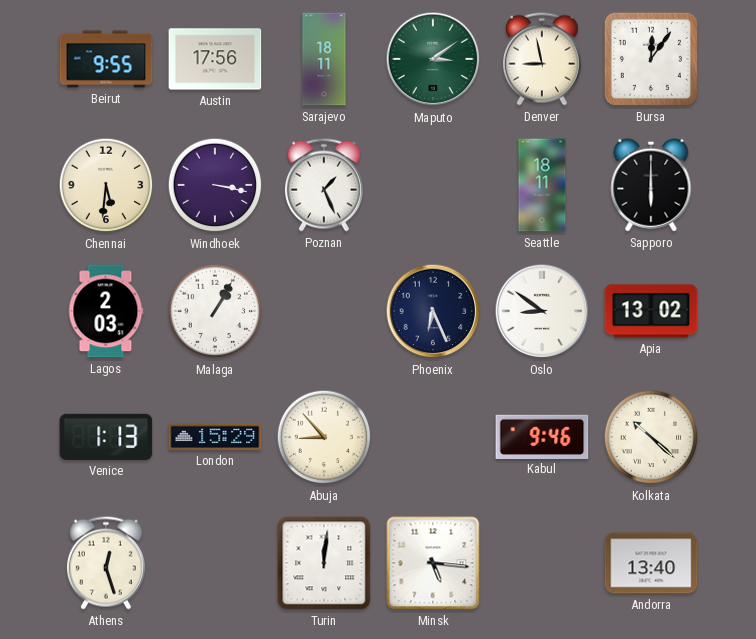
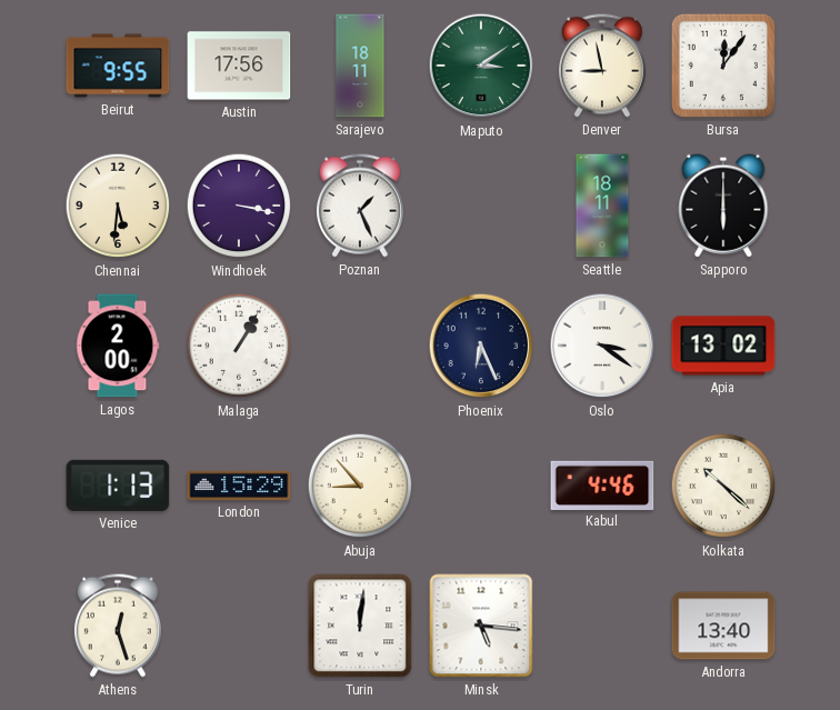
Lagos: 2:03 -> 2:00
Oslo: 8:51 -> 3:21
Kabul: 9:46 -> 4:46
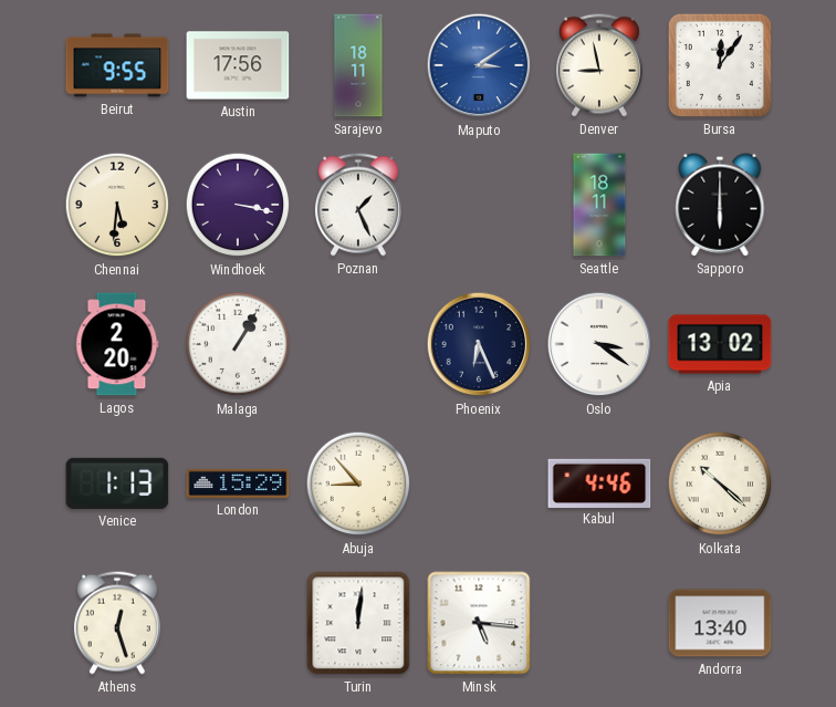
Maputo dial: green -> blue
Lagos: 2:00 -> 2:20
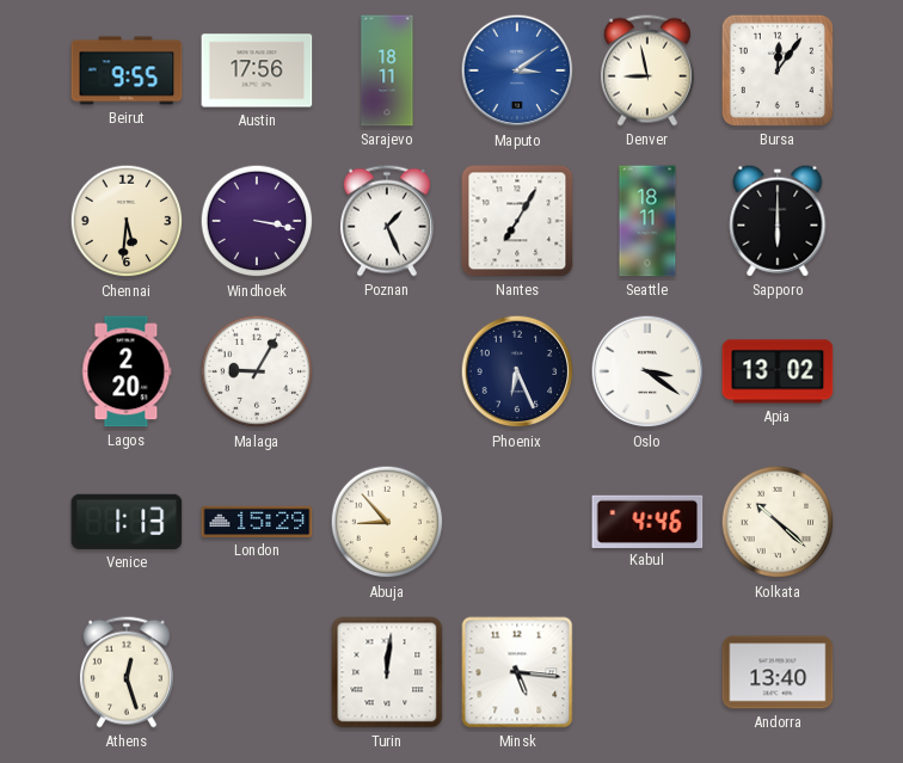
Nantes: none -> 7:05
Malaga: 1:05 -> 9:05
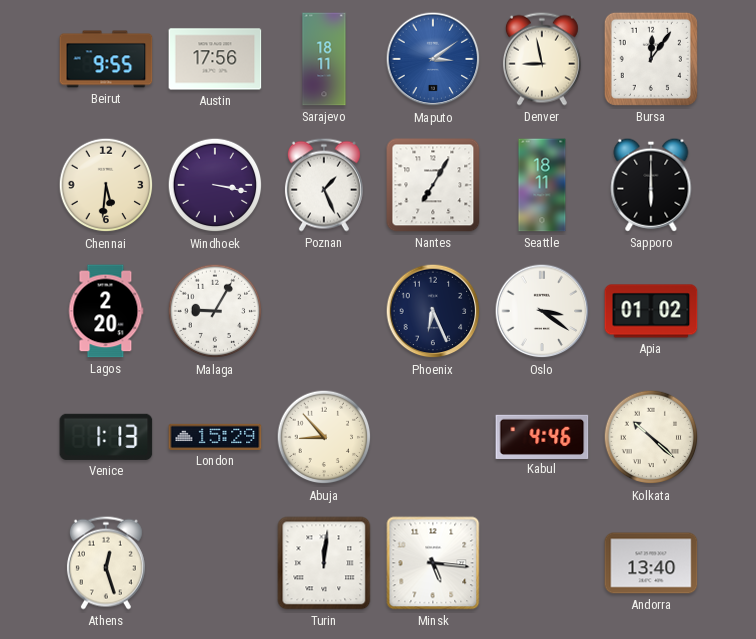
Apia: 13:02 -> 01:02
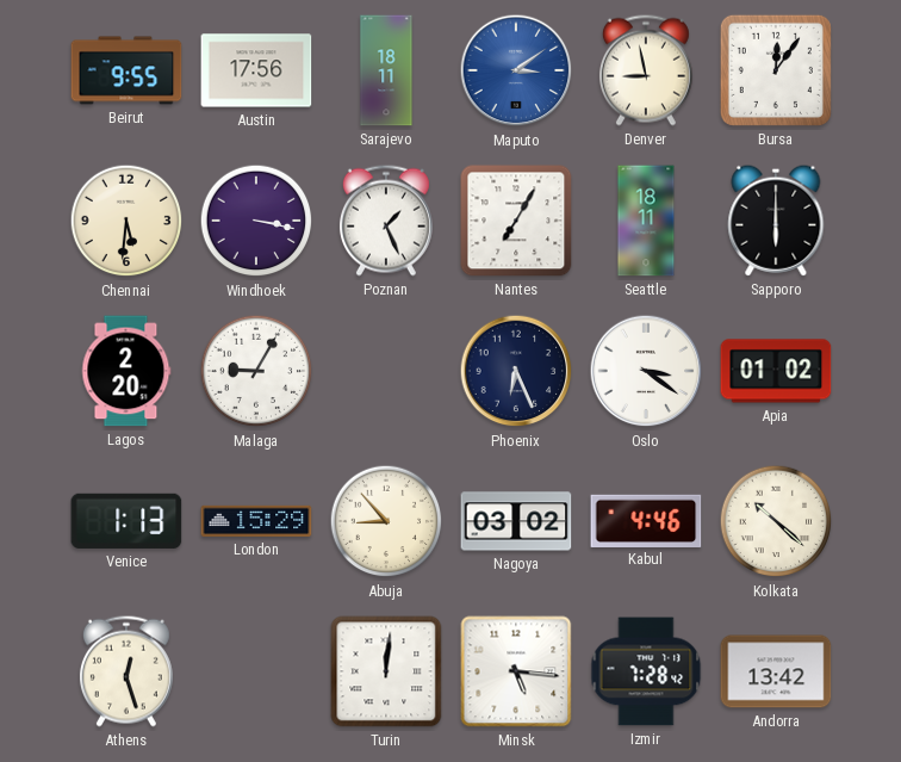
Nagoya: none -> 03:02
Izmir: none -> 7:28
Andorra: 13:40 -> 13:42
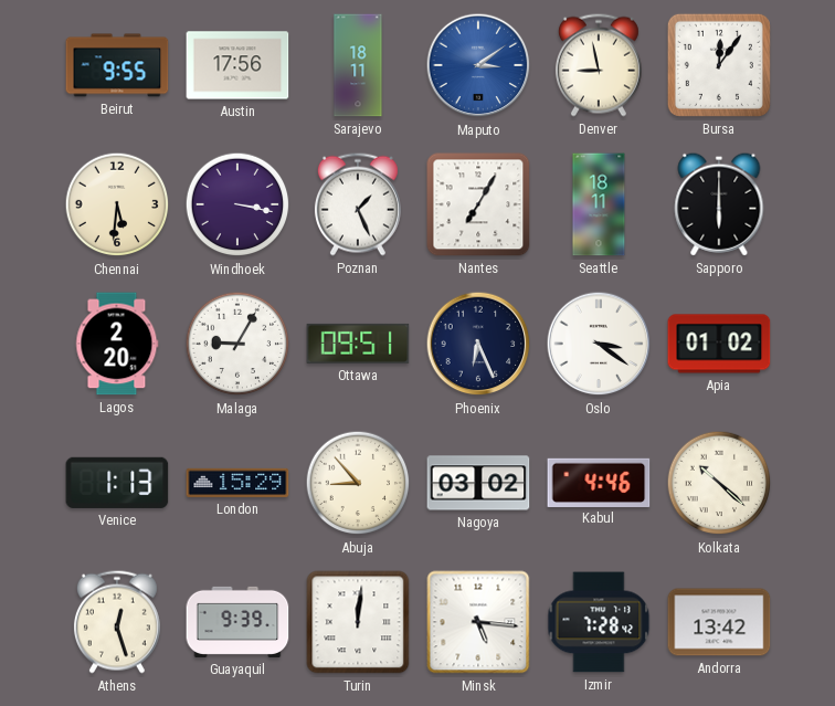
Ottawa: none -> 09:51
Guayaquil: none -> 9:39
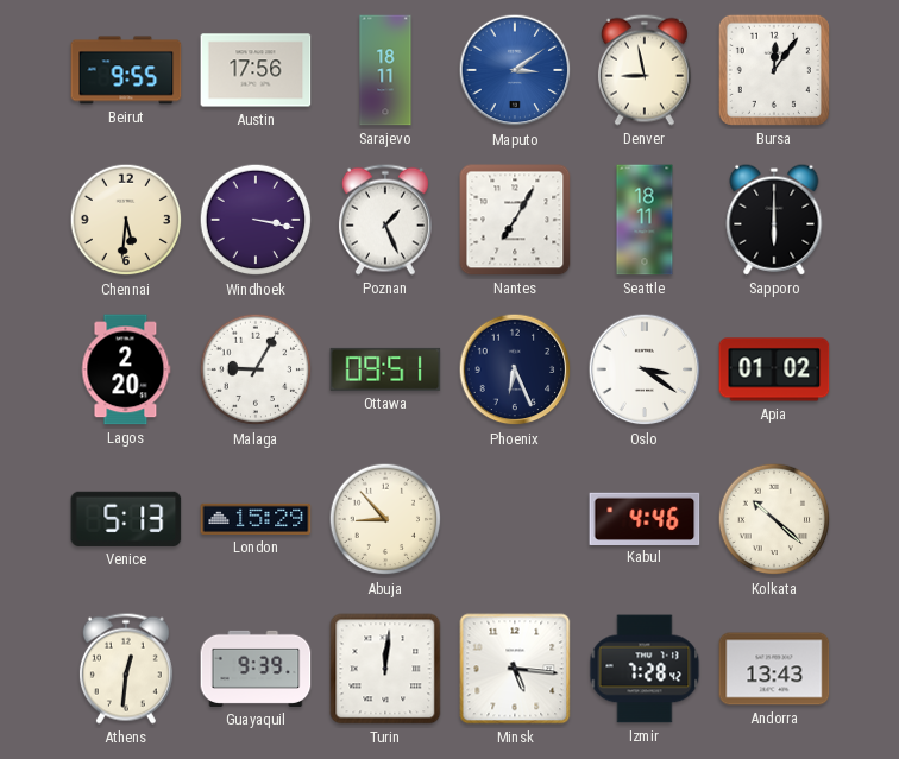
Venice: 1:13 -> 5:13
Nagoya: 03:02 -> none
Athens: 12:27 -> 12:31
Andorra: 13:42 -> 13:43
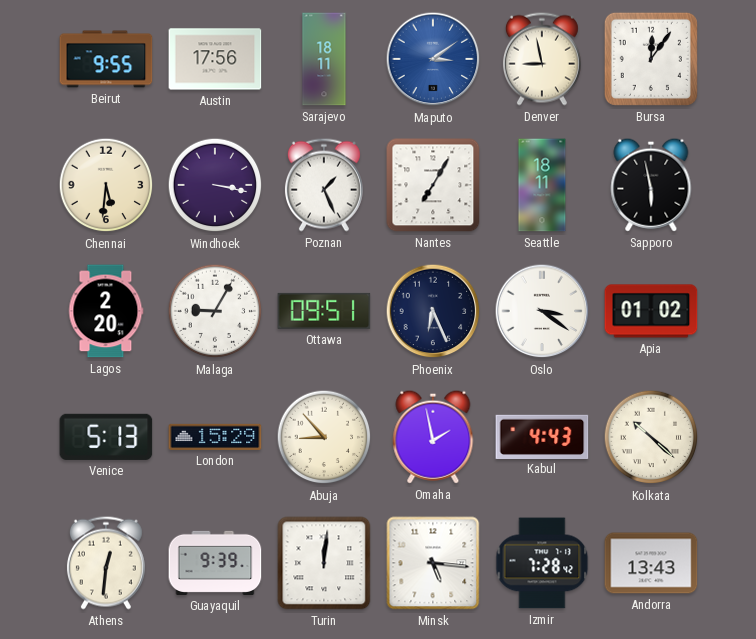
Sapporo: 6:00 -> 5:58
Omaha: none -> 1:58
Kabul: 4:46 -> 4:43
